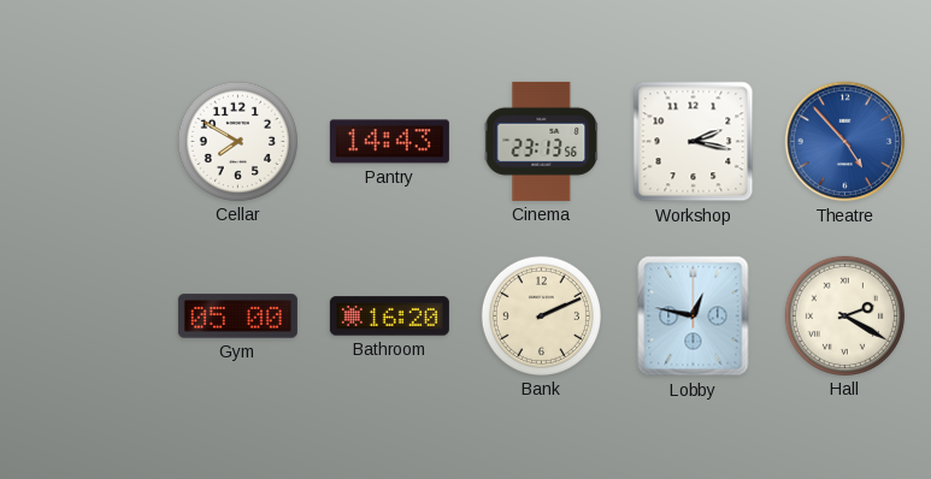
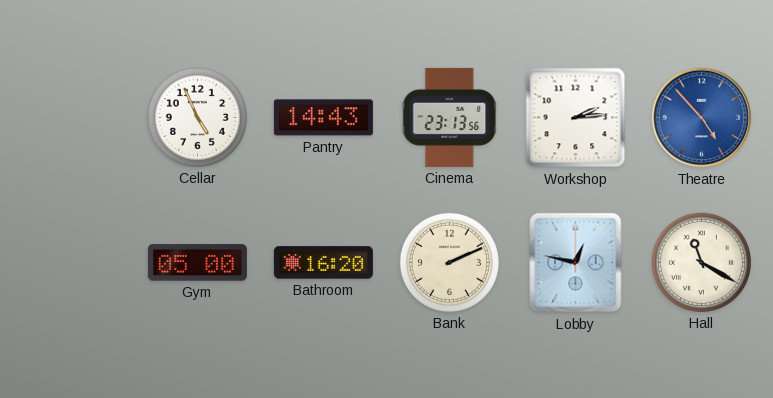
Cellar: 7:50 -> 4:56
Workshop: 2:17 -> 2:14
Hall: 2:20 -> 11:20
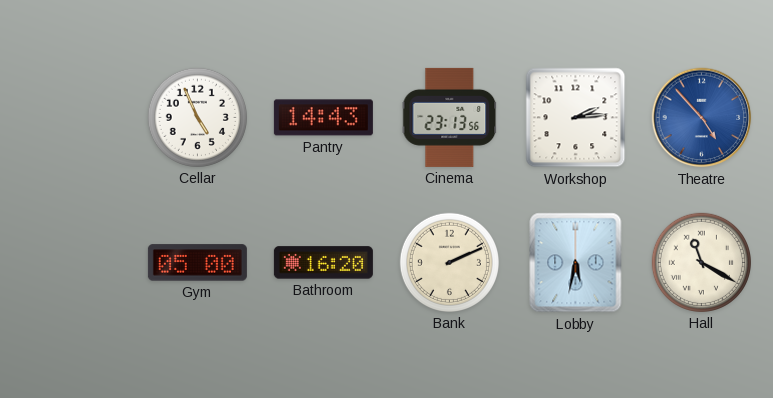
Lobby: 12:47 -> 5:32
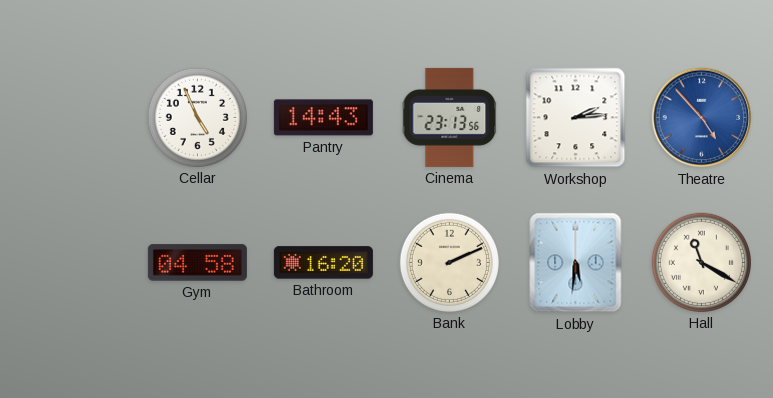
Gym: 05:00 -> 04:58
Lobby: 5:32 -> 5:31
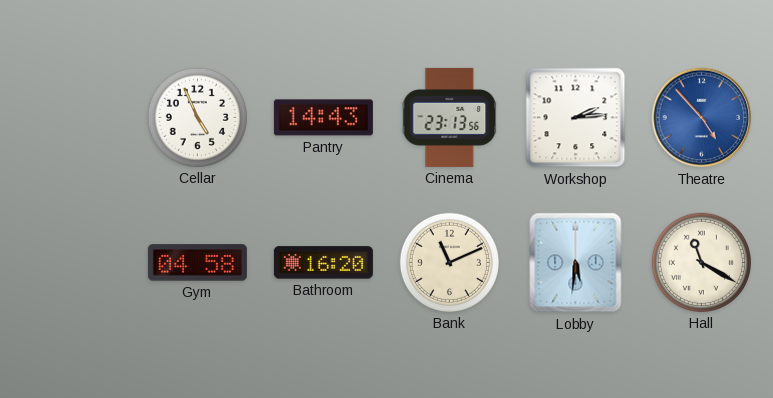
Bank: 2:11 -> 11:11
